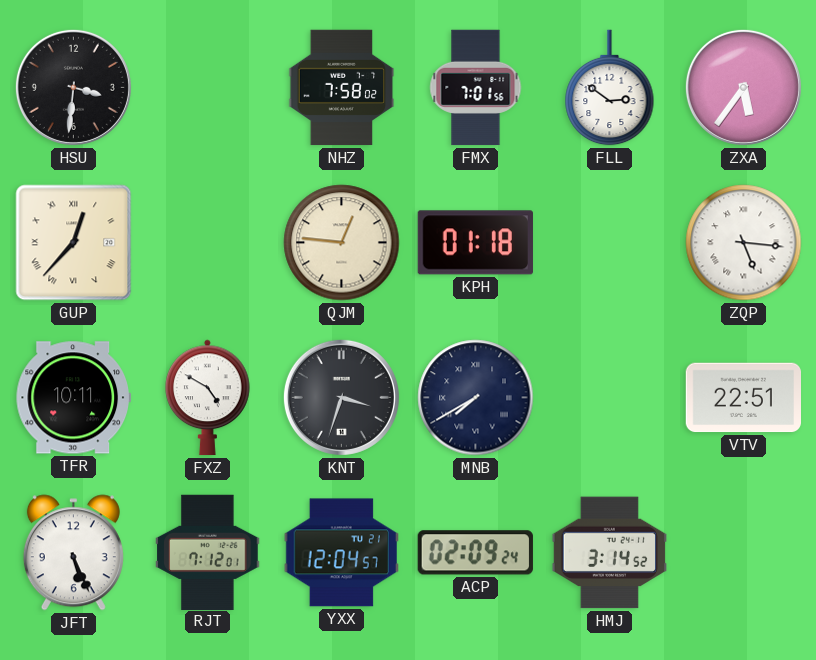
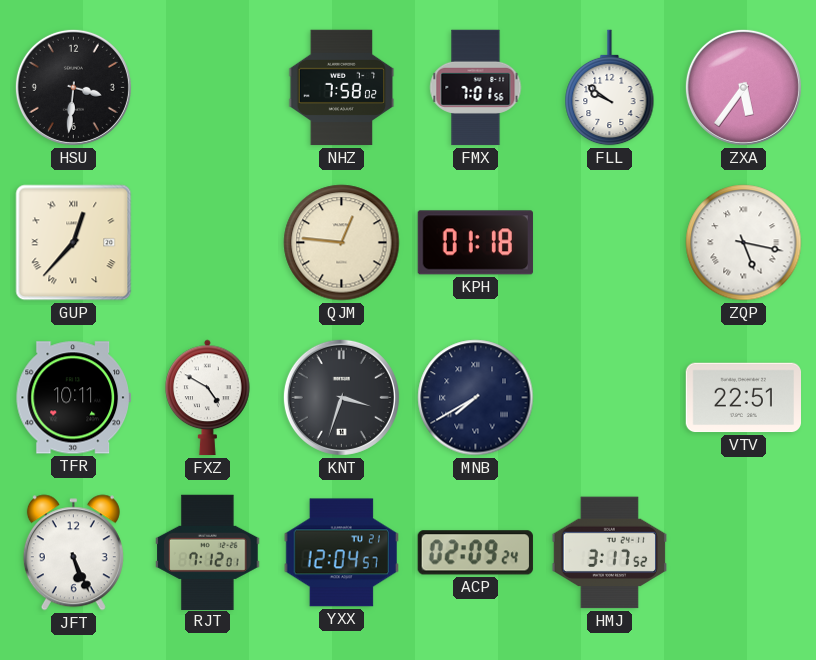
FLL: 2:51 -> 9:51
ZQP: 5:16 -> 5:17
HMJ: 3:14 -> 3:17
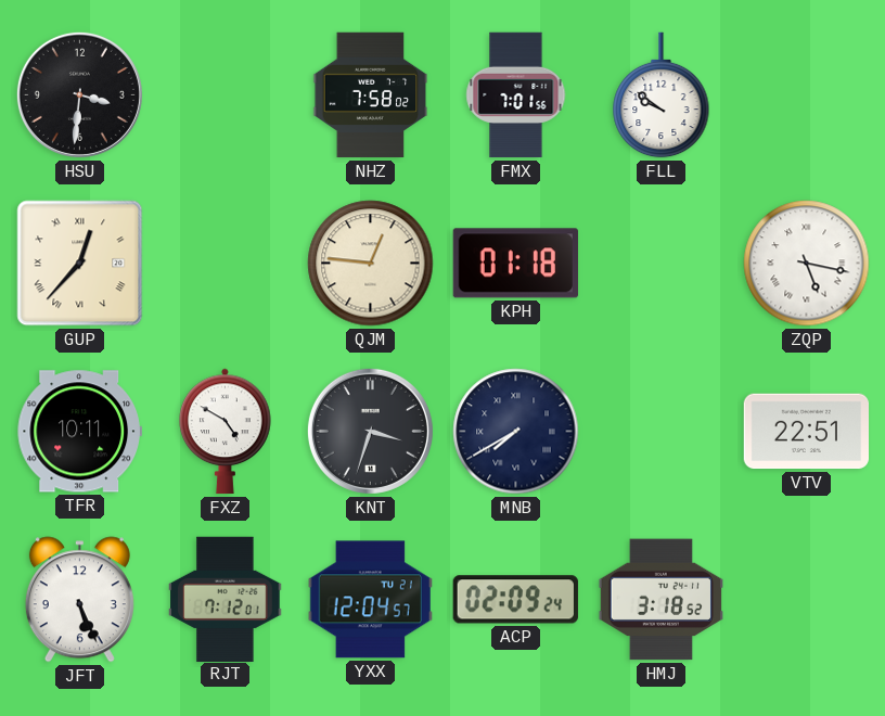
ZXA: 5:36 -> none
HMJ: 3:17 -> 3:18
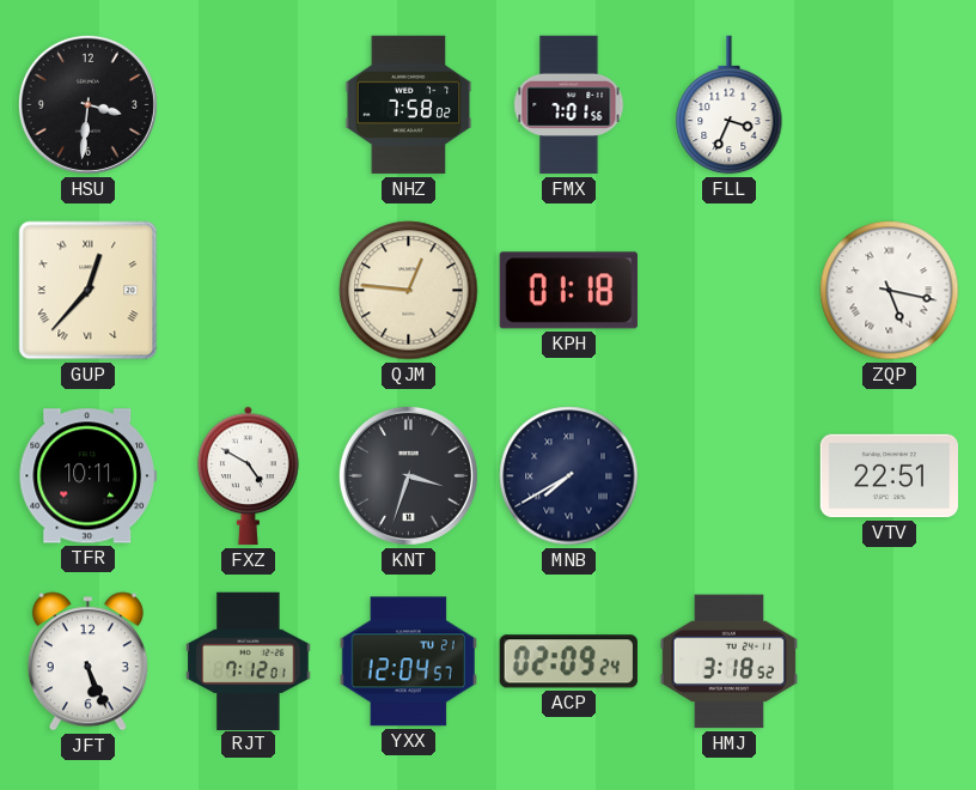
FLL: 9:51 -> 3:34
